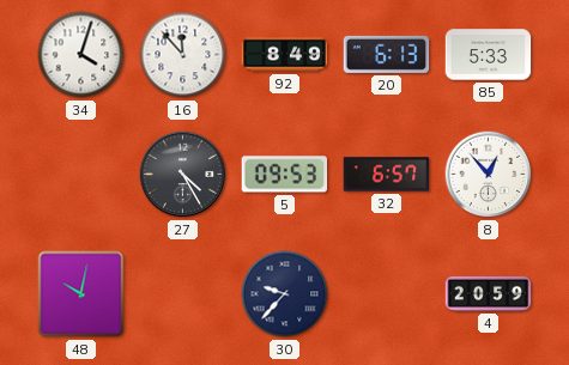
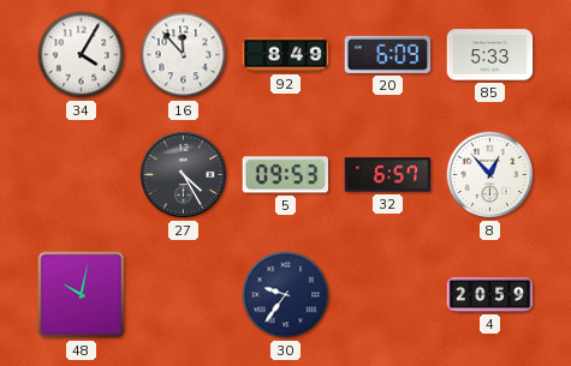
34: 4:03 -> 4:05
20: 6:13 -> 6:09
30: 9:37 -> 9:36
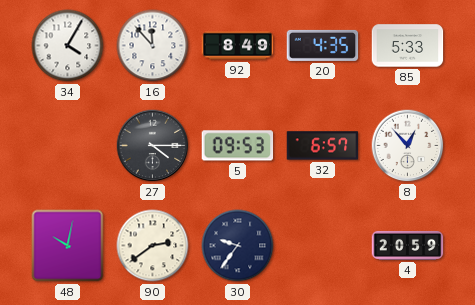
20: 6:09 -> 4:35
27: 4:25 -> 4:15
90: none -> 2:39
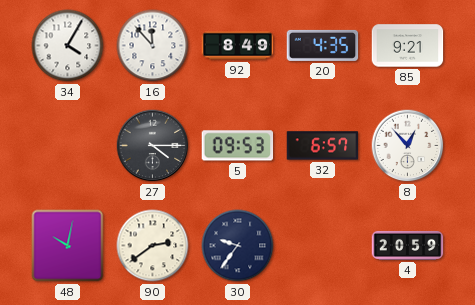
85: 5:33 -> 9:21
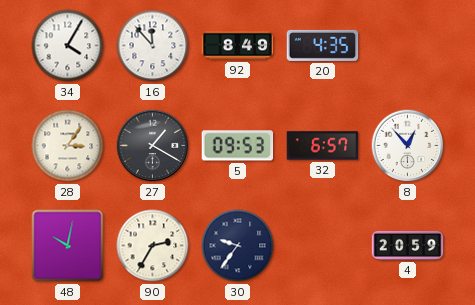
85: 9:21 -> none
28: none -> 3:06
27: 4:15 -> 1:20
90: 2:39 -> 2:35
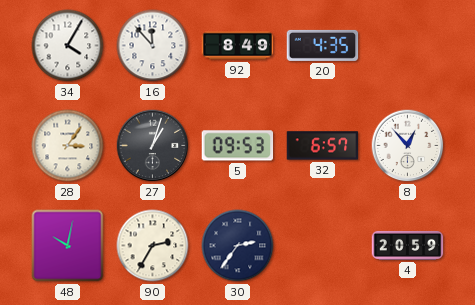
27: 1:20 -> 1:03
30: 9:36 -> 2:36
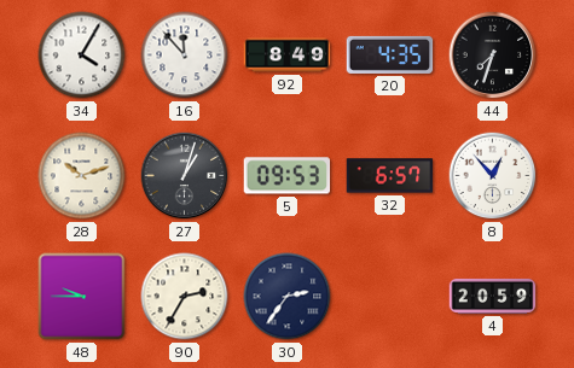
44: none -> 7:33
28: 3:06 -> 10:12
48: 10:02 -> 9:45
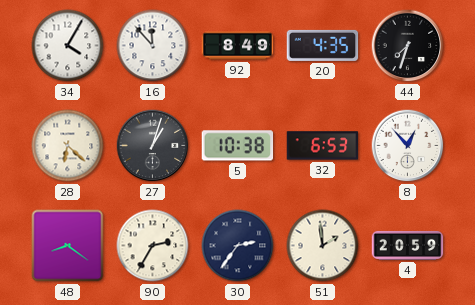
28: 10:12 -> 6:22
5: 09:53 -> 10:38
32: 6:57 -> 6:53
48: 9:45 -> 8:21
51: none -> 1:59
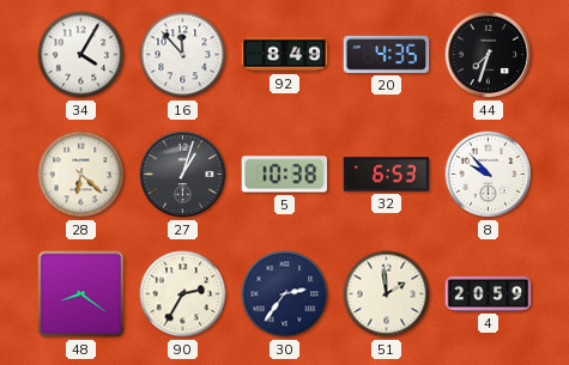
8: 12:53 -> 9:53
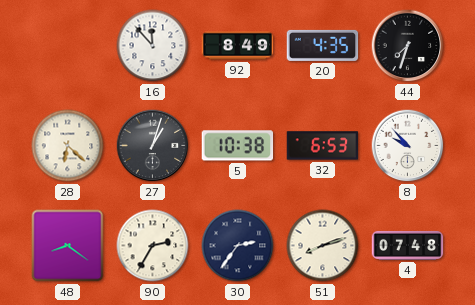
34: 4:05 -> none
51: 1:59 -> 8:12
4: 20:59 -> 07:48
